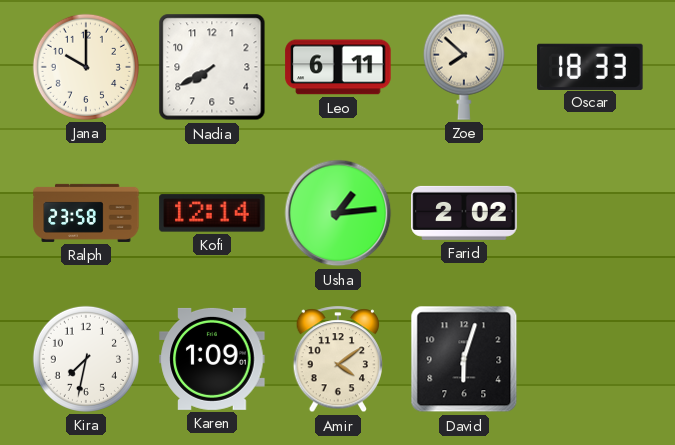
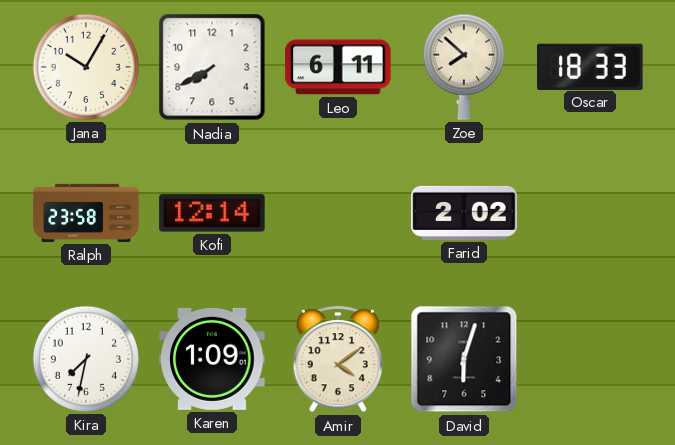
Jana: 10:00 -> 10:05
Usha: 1:14 -> none
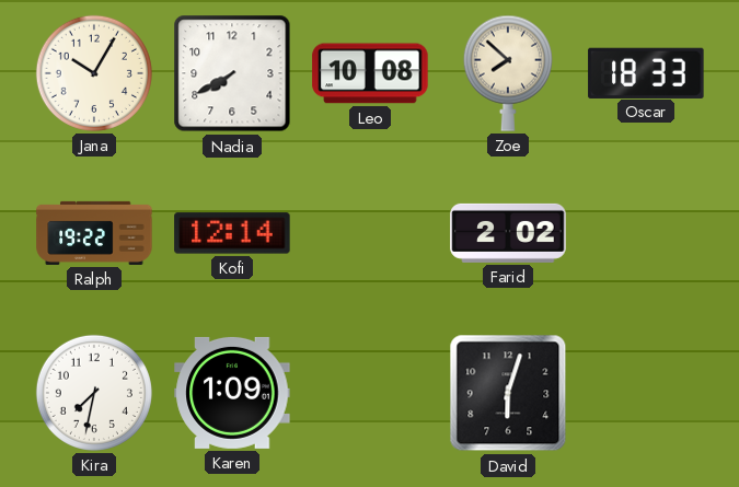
Leo: 6:11 -> 10:08
Ralph: 23:58 -> 19:22
Amir: 4:09 -> none
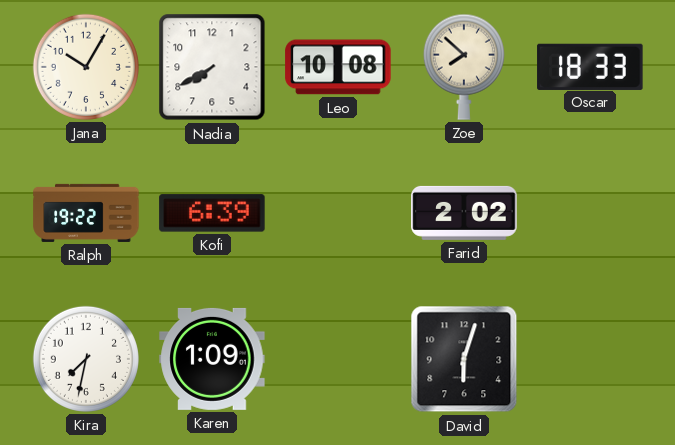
Kofi: 12:14 -> 6:39
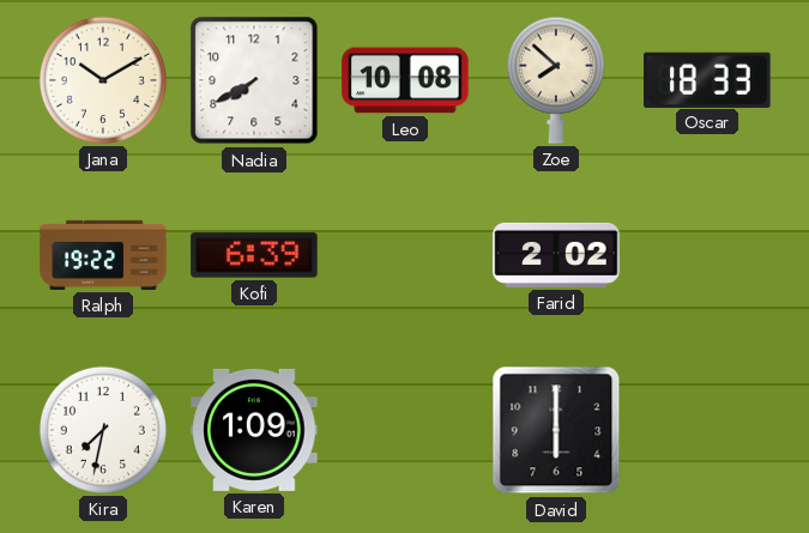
Jana: 10:05 -> 10:10
David: 6:03 -> 6:00
